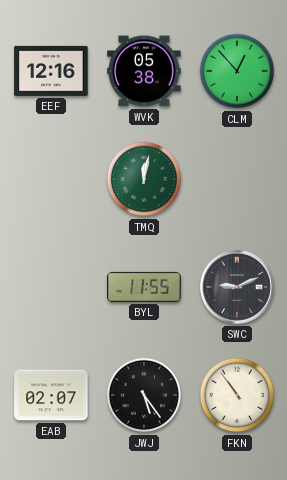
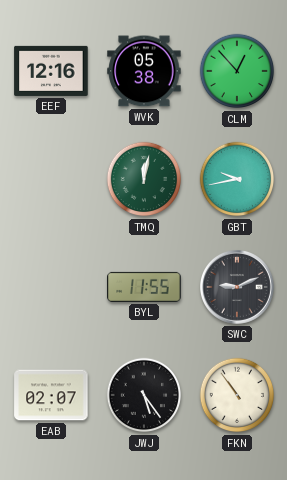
GBT: none -> 9:43
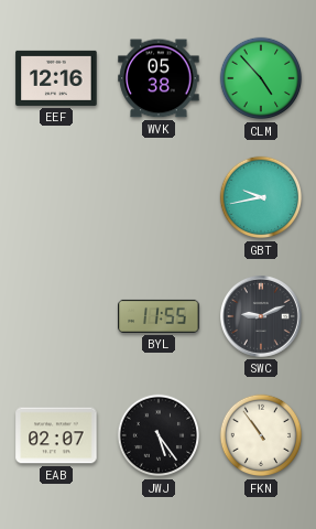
CLM: 12:53 -> 4:53
TMQ: 12:02 -> none
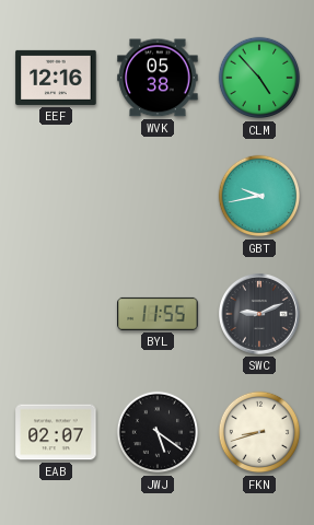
JWJ: 5:24 -> 5:21
FKN: 10:54 -> 8:42
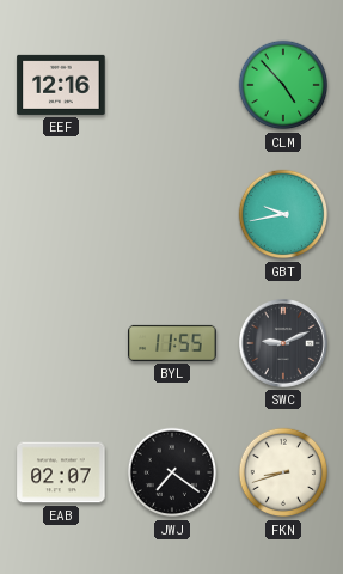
WVK: 05:38 -> none
JWJ: 5:21 -> 7:21
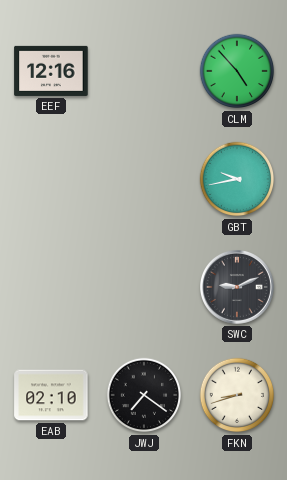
BYL: 11:55 -> none
EAB: 02:07 -> 02:10
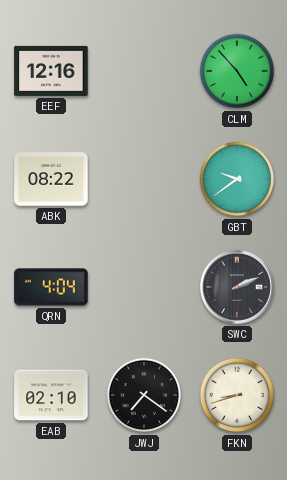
ABK: none -> 08:22
GBT: 9:43 -> 9:39
QRN: none -> 4:04
SWC: 9:11 -> 2:11
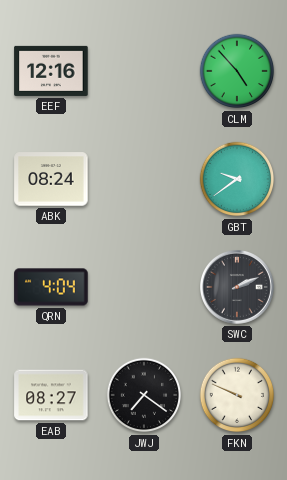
ABK: 08:22 -> 08:24
EAB: 02:10 -> 08:27
FKN: 8:42 -> 9:49
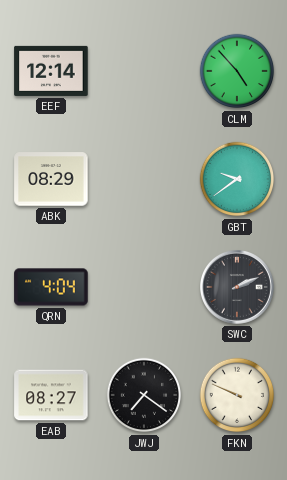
EEF: 12:16 -> 12:14
ABK: 08:24 -> 08:29
